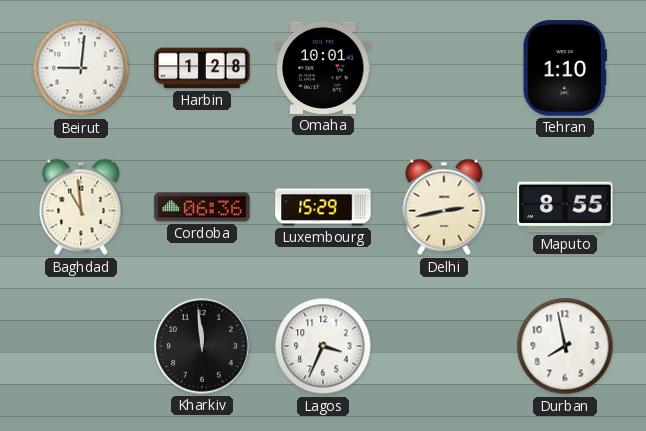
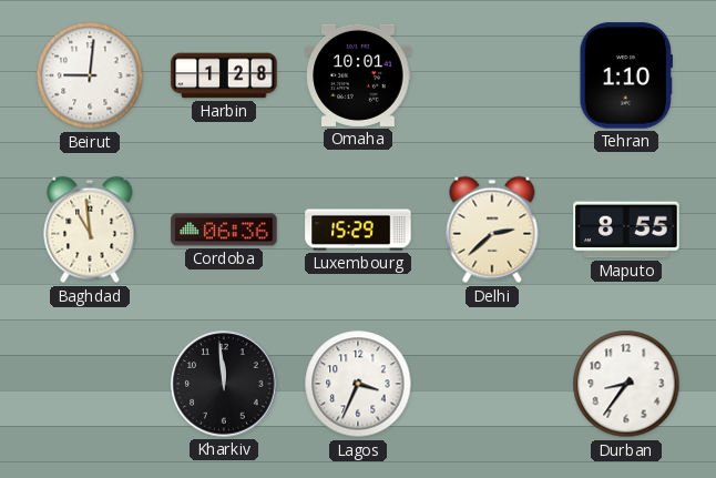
Delhi: 2:43 -> 2:38
Durban: 7:58 -> 8:36
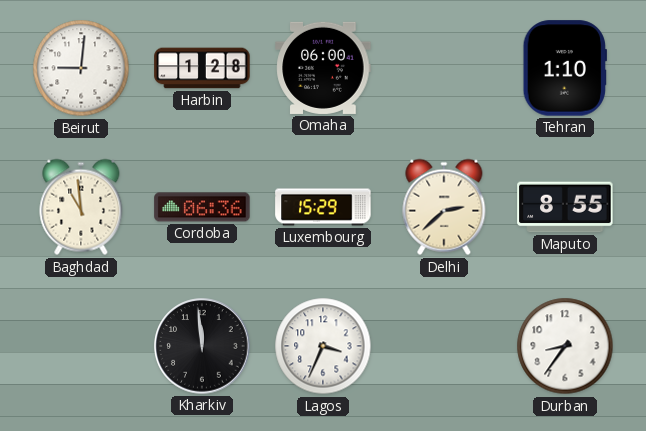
Omaha: 10:01 -> 06:00
